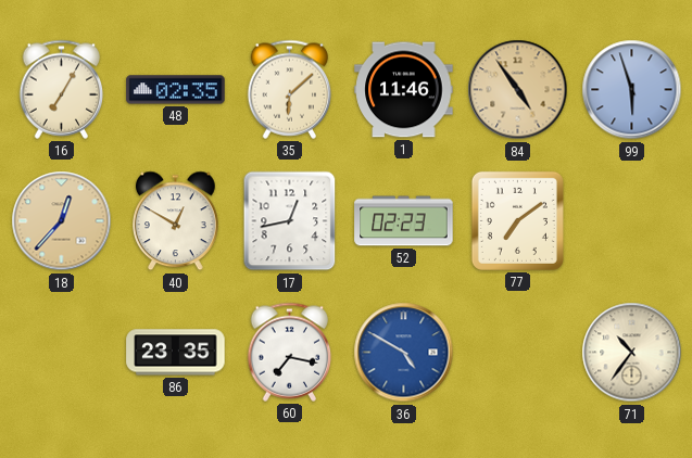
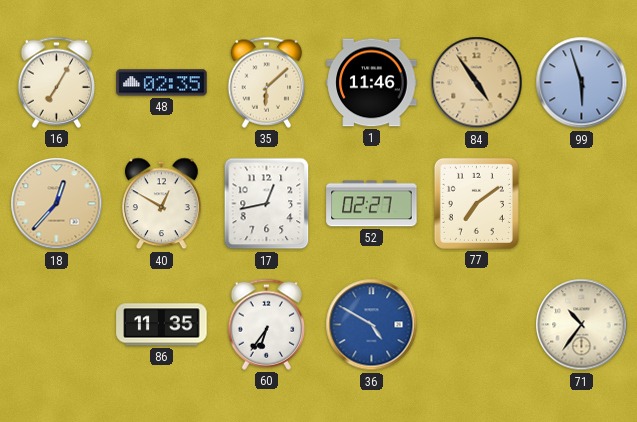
52: 02:23 -> 02:27
86: 23:35 -> 11:35
60: 7:17 -> 6:36
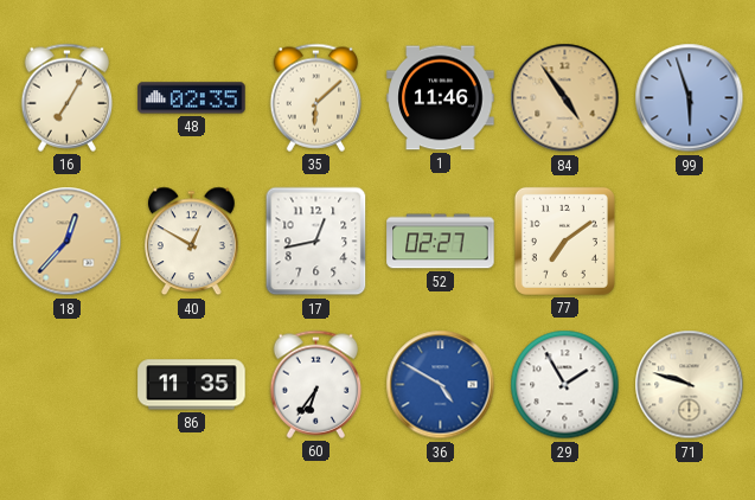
29: none -> 1:55
71: 10:36 -> 9:48
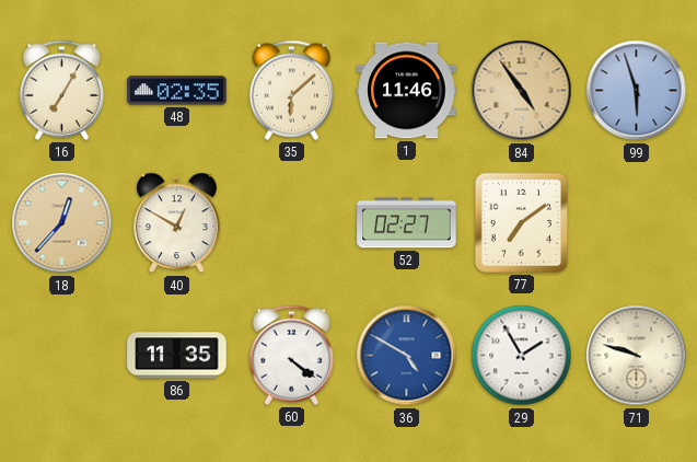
17: 12:43 -> none
60: 6:36 -> 4:21
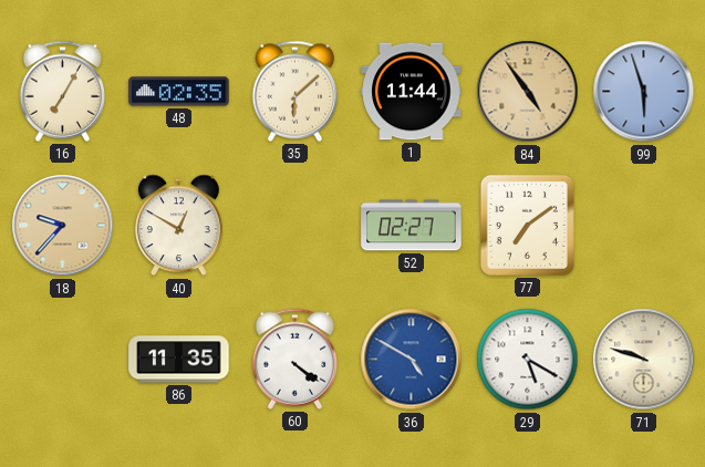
1: 11:46 -> 11:44
18: 12:37 -> 9:37
29: 1:55 -> 5:20
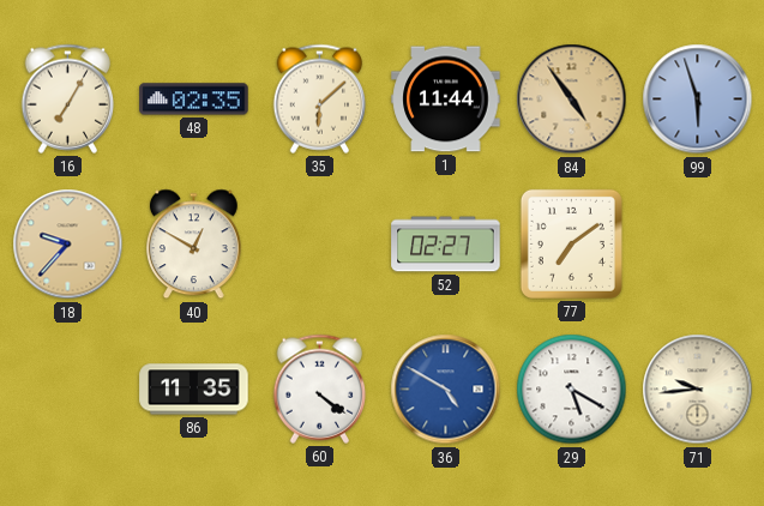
71: 9:48 -> 9:44
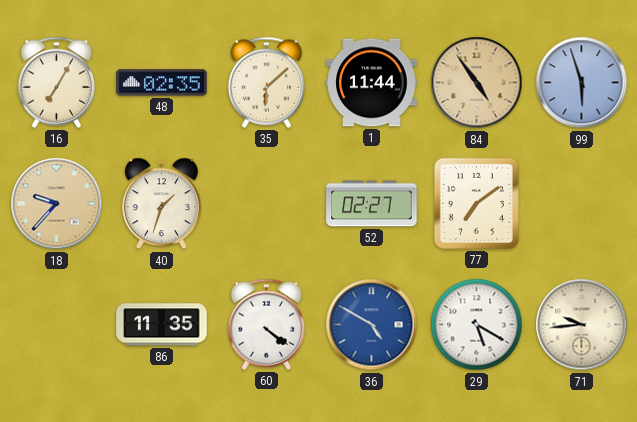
40: 12:50 -> 1:33
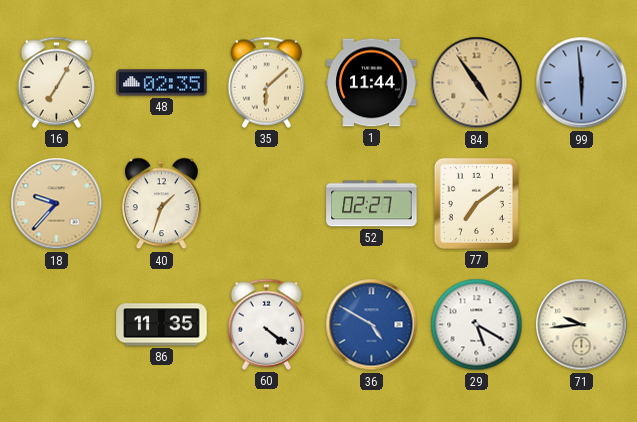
99: 5:57 -> 5:59
